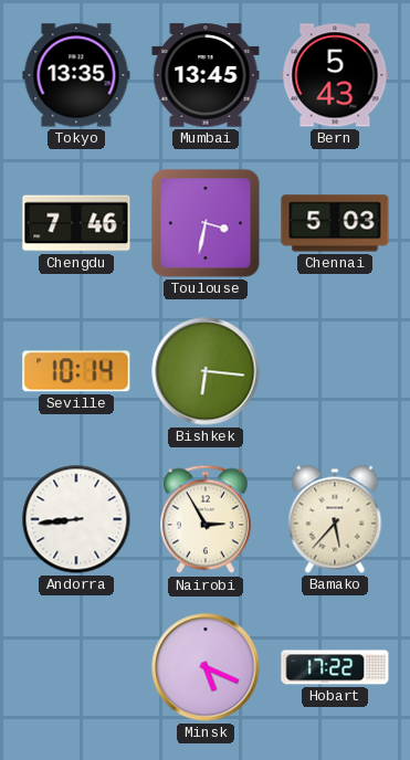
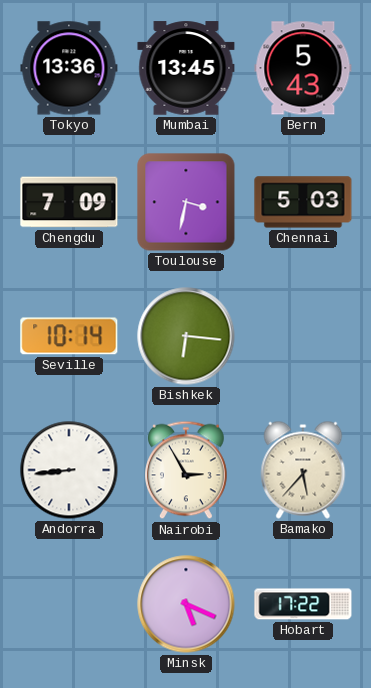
Tokyo: 13:35 -> 13:36
Chengdu: 7:46 -> 7:09
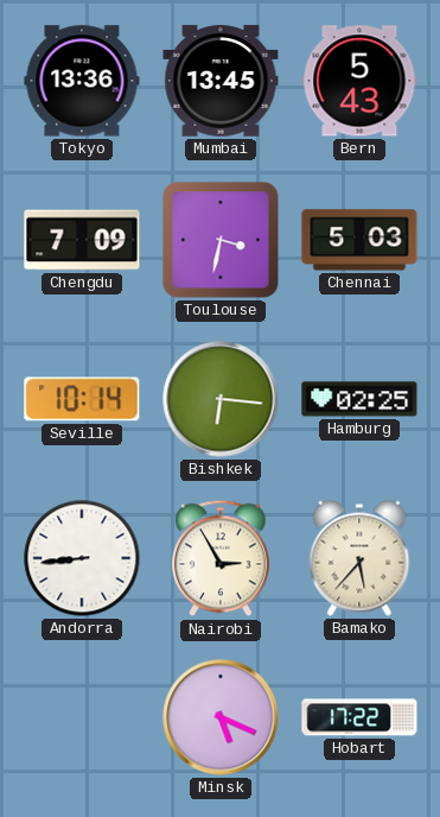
Hamburg: none -> 02:25
